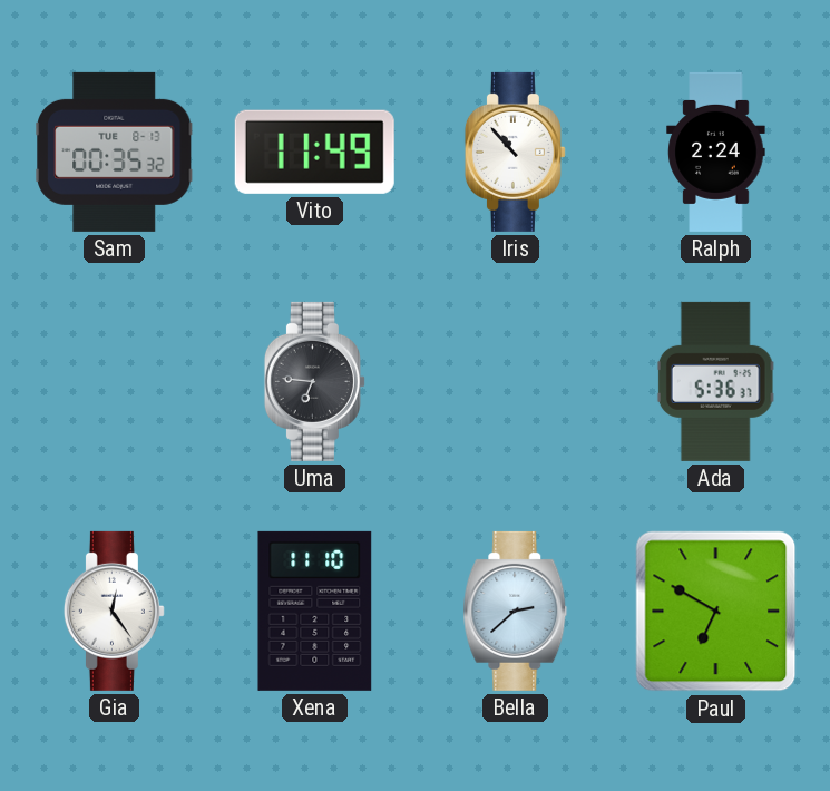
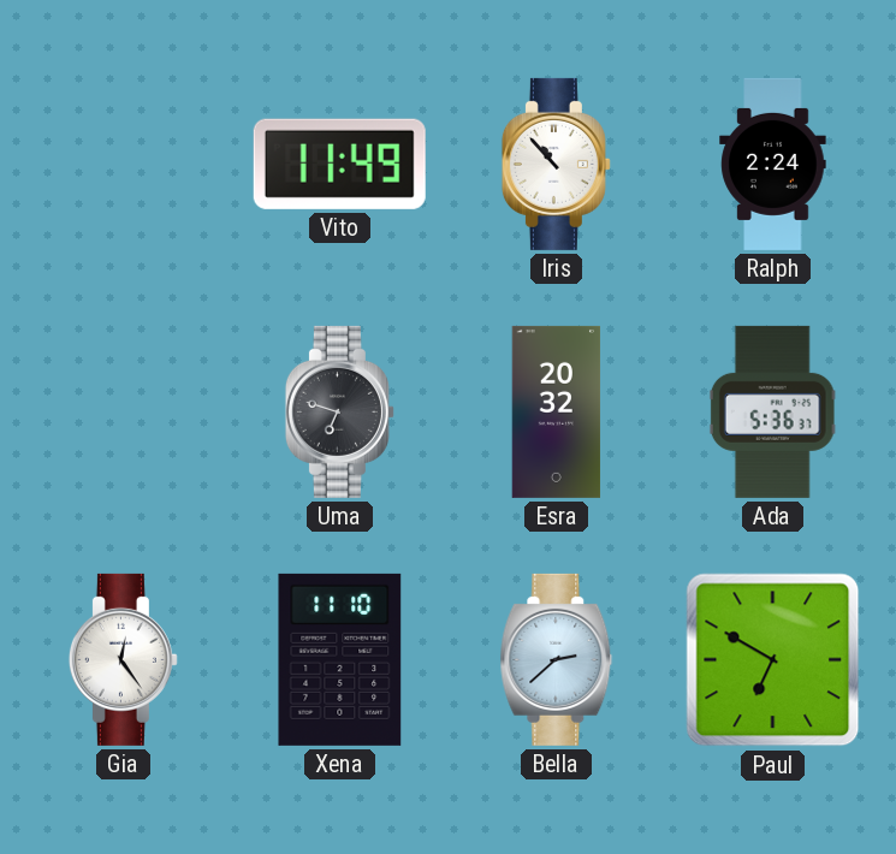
Sam: 00:35 -> none
Uma: 6:46 -> 6:48
Esra: none -> 20:32
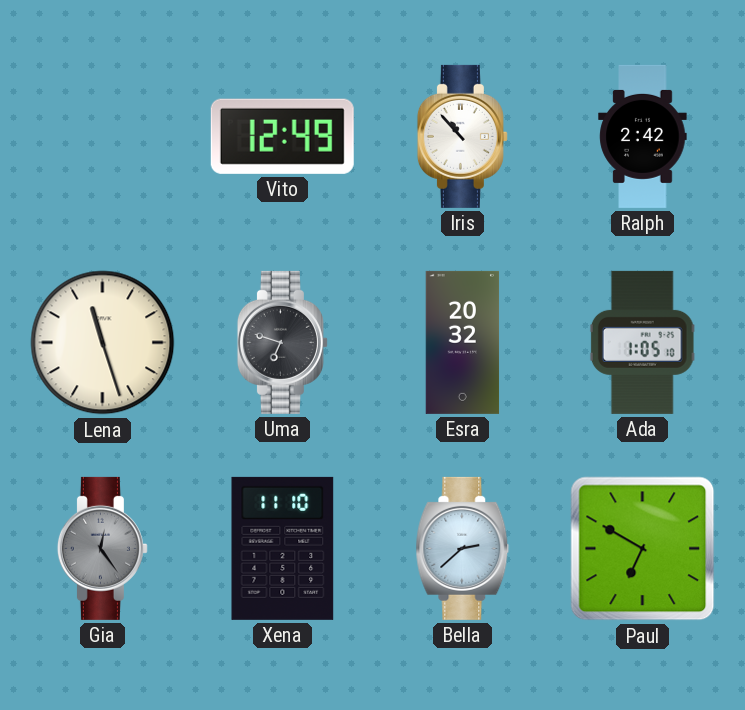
Vito: 11:49 -> 12:49
Ralph: 2:24 -> 2:42
Lena: none -> 11:27
Ada: 5:36 -> 1:05
Gia dial: white -> grey
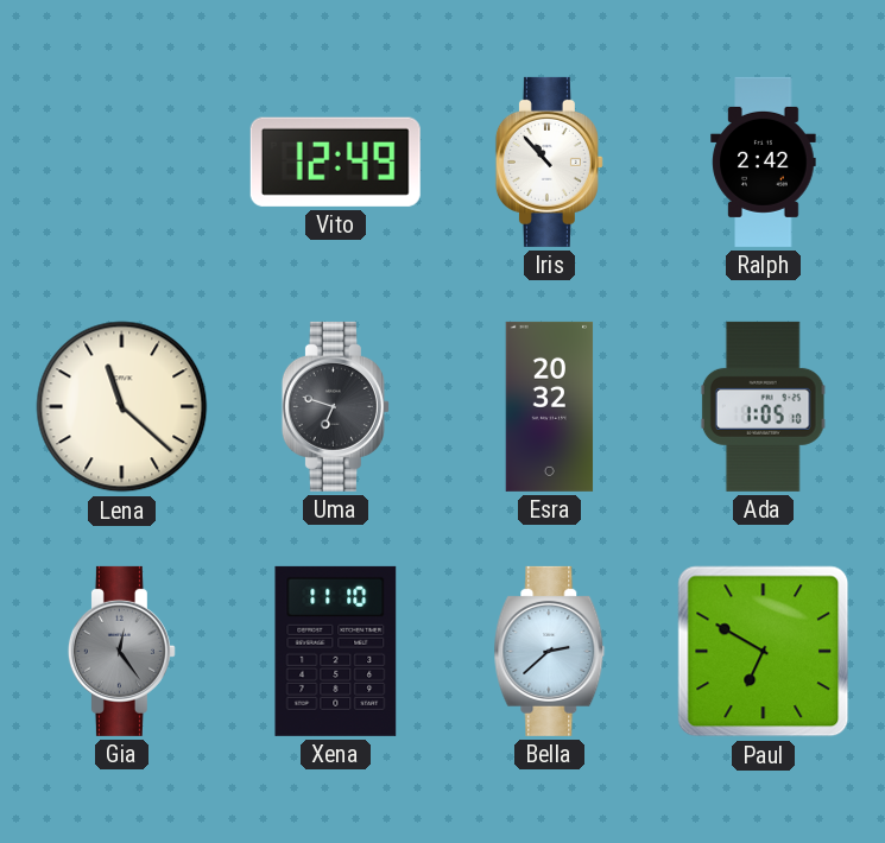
Lena: 11:27 -> 11:22
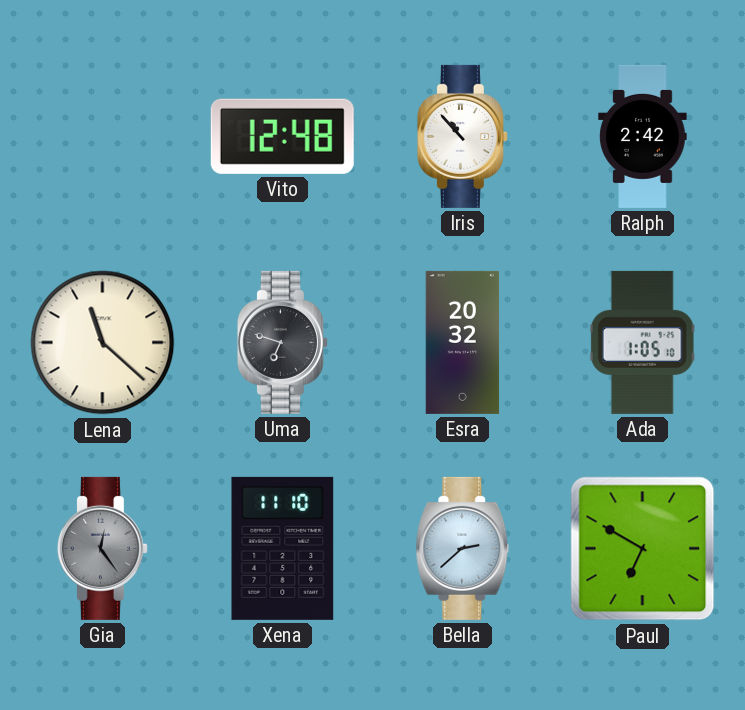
Vito: 12:49 -> 12:48
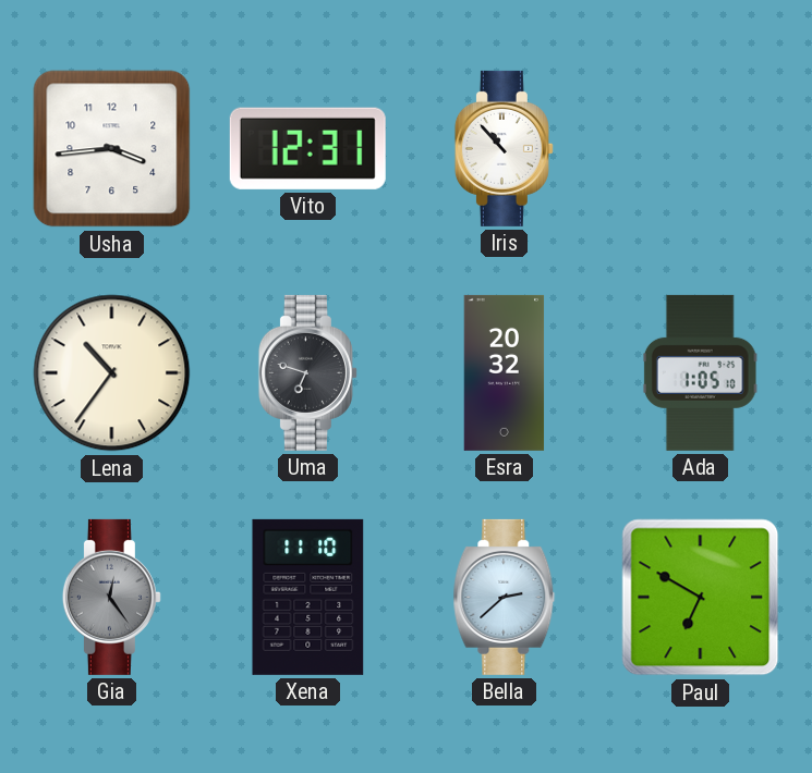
Usha: none -> 3:44
Vito: 12:48 -> 12:31
Ralph: 2:42 -> none
Lena: 11:22 -> 10:36
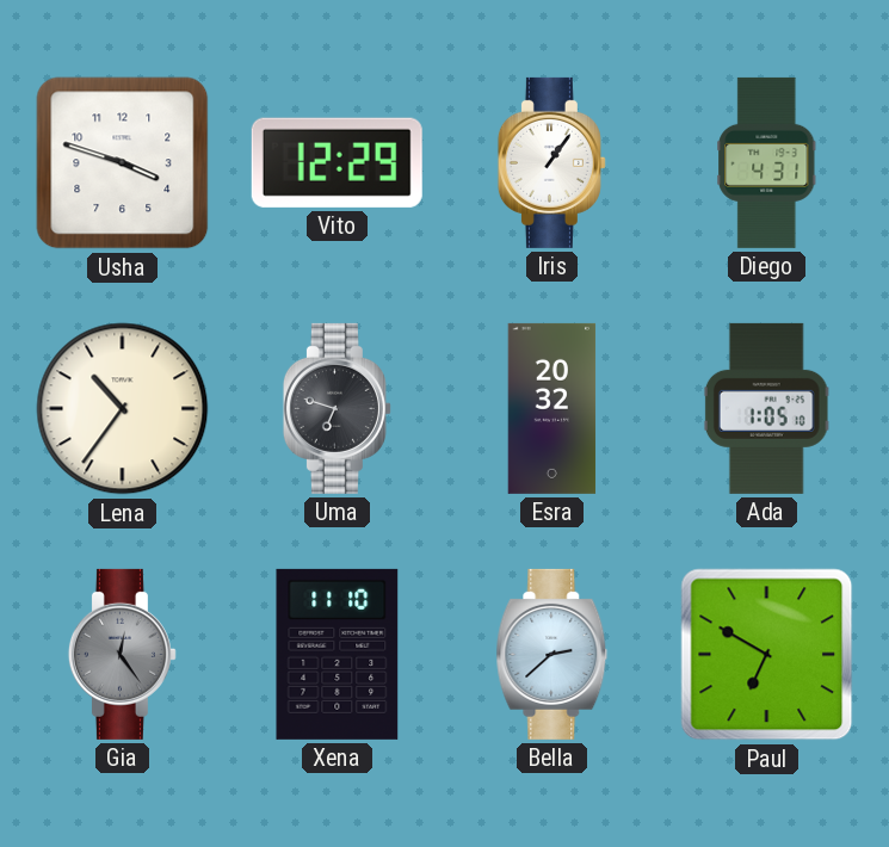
Usha: 3:44 -> 3:48
Vito: 12:31 -> 12:29
Iris: 10:53 -> 1:06
Diego: none -> 4:31
